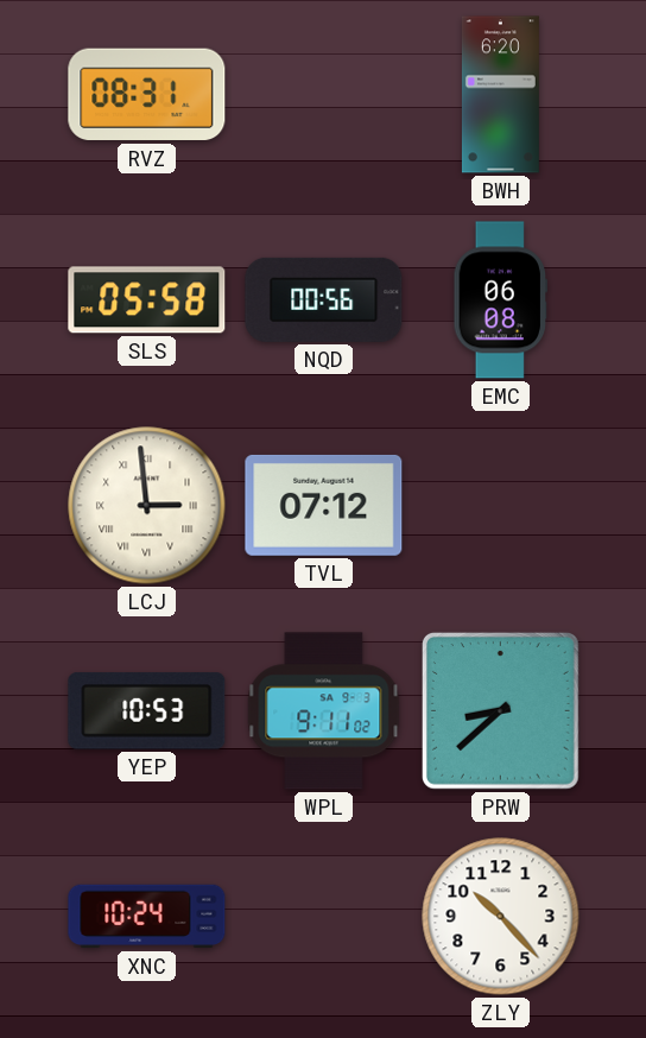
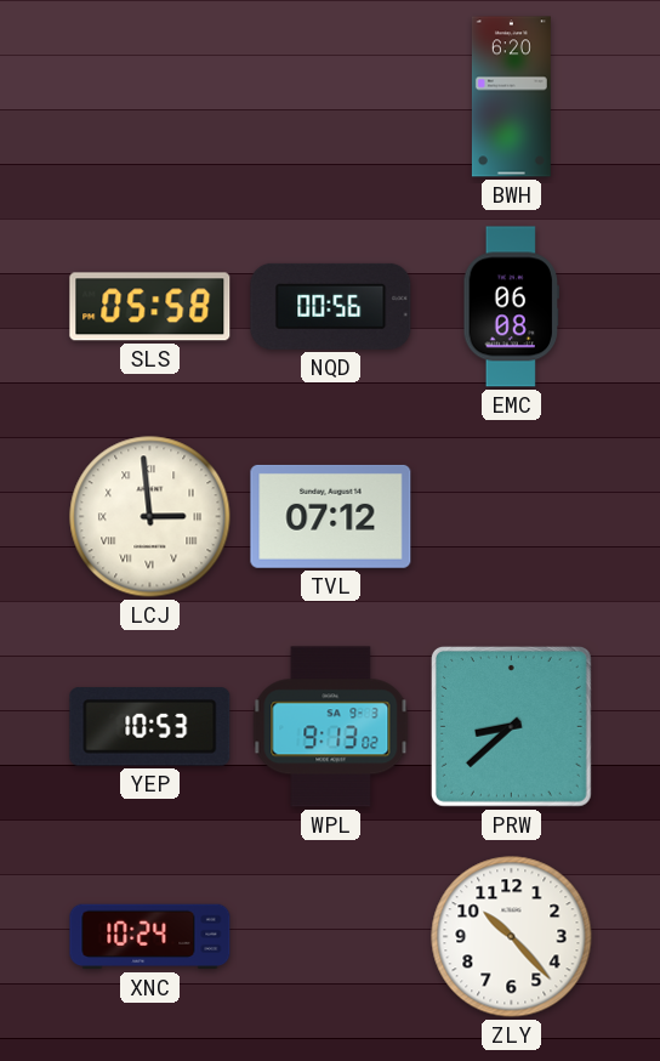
RVZ: 08:31 -> none
WPL: 9:11 -> 9:13
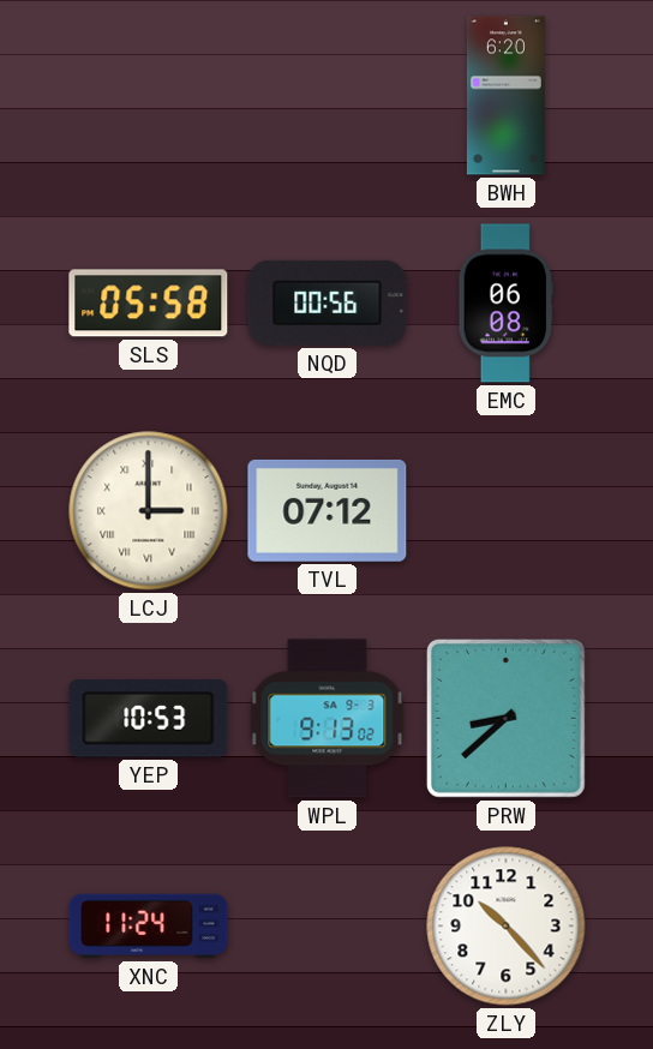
LCJ: 2:59 -> 3:00
XNC: 10:24 -> 11:24
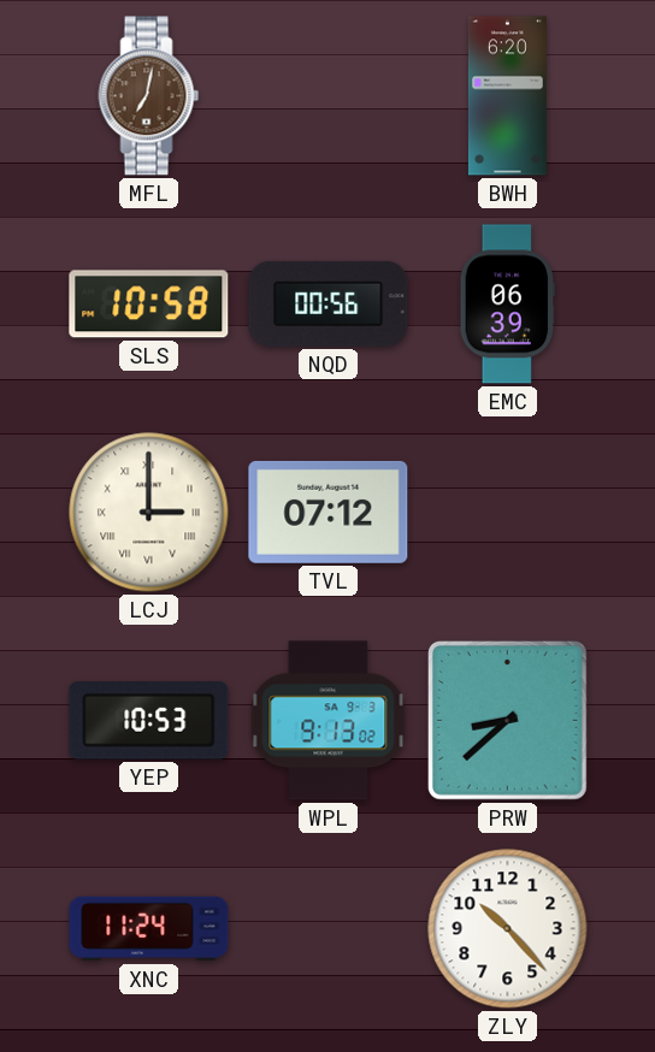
MFL: none -> 7:02
SLS: 05:58 -> 10:58
EMC: 06:08 -> 06:39
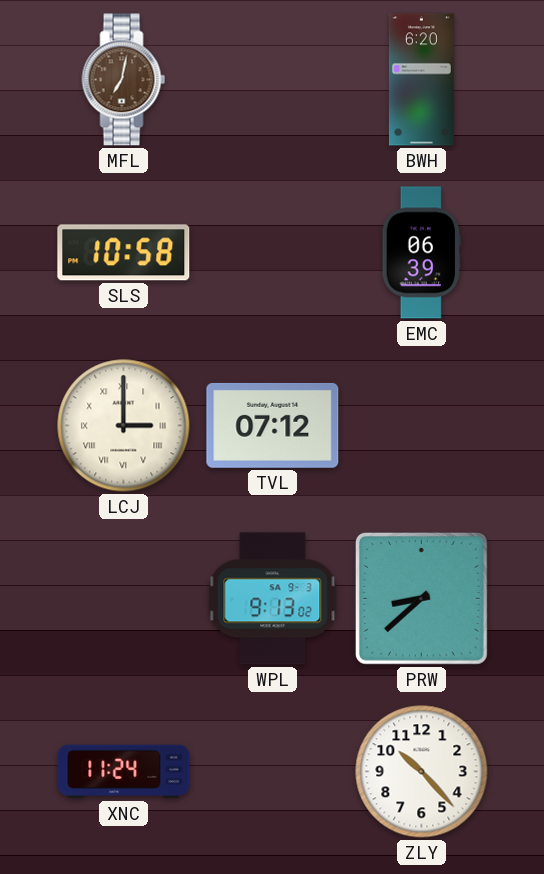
NQD: 00:56 -> none
YEP: 10:53 -> none
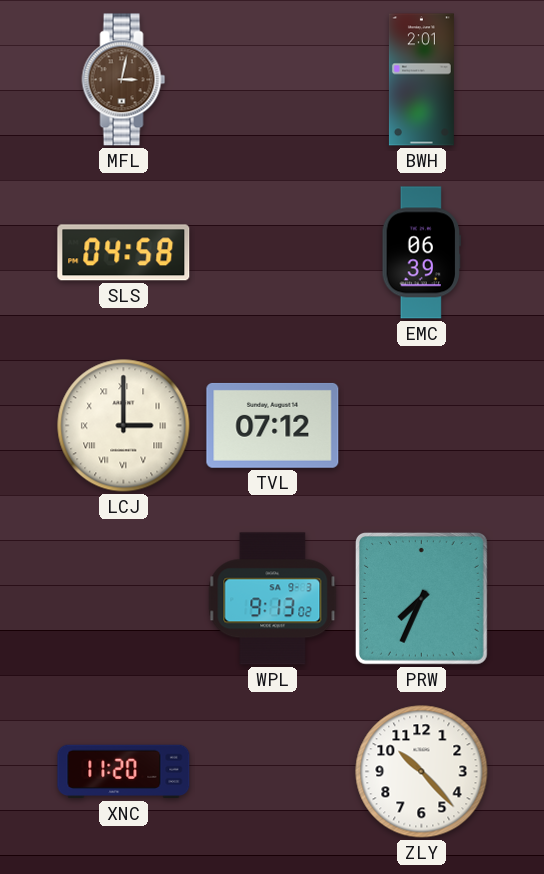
MFL: 7:02 -> 3:02
BWH: 6:20 -> 2:01
SLS: 10:58 -> 04:58
PRW: 8:38 -> 7:34
XNC: 11:24 -> 11:20
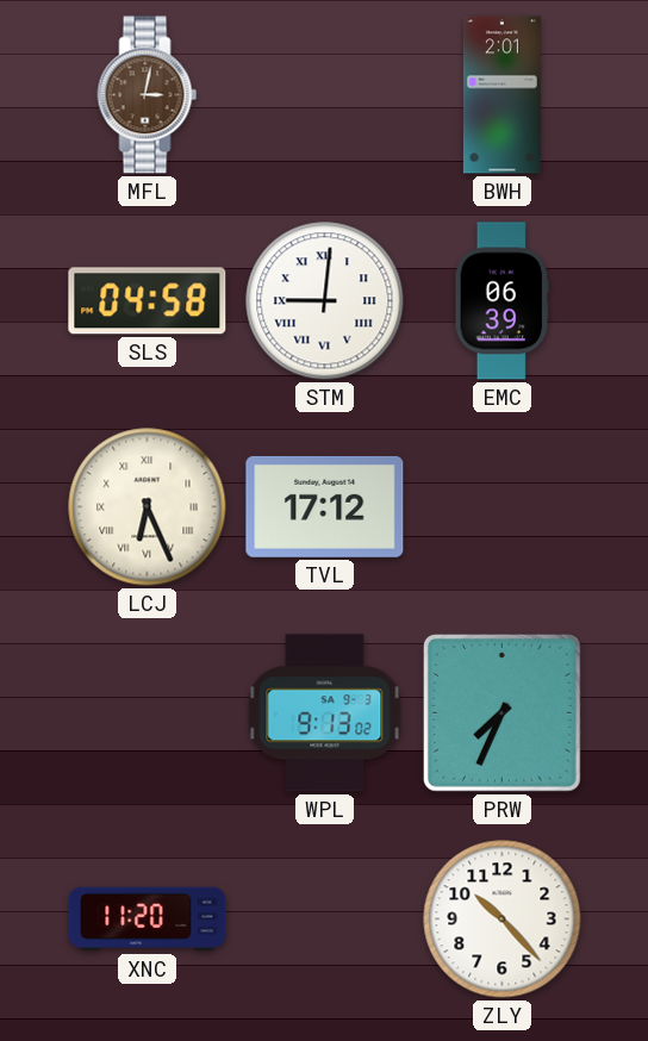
STM: none -> 9:01
LCJ: 3:00 -> 6:26
TVL: 07:12 -> 17:12
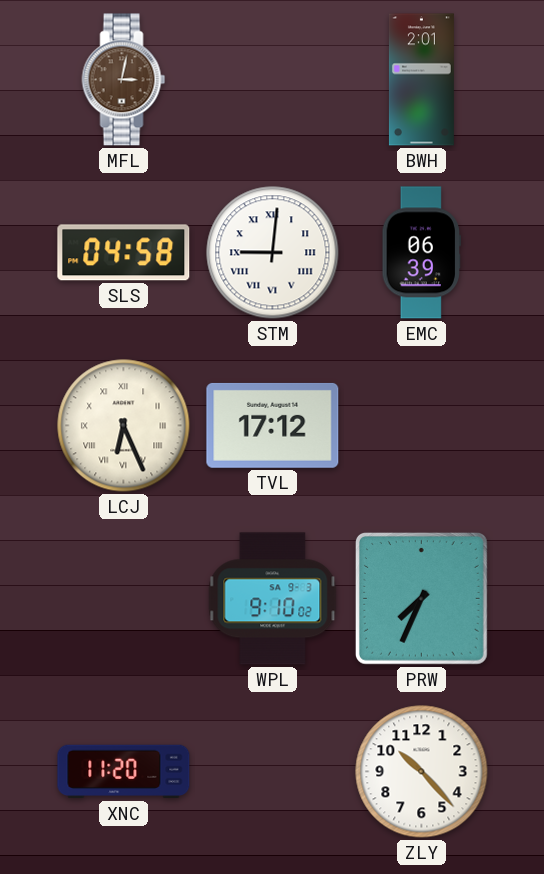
WPL: 9:13 -> 9:10
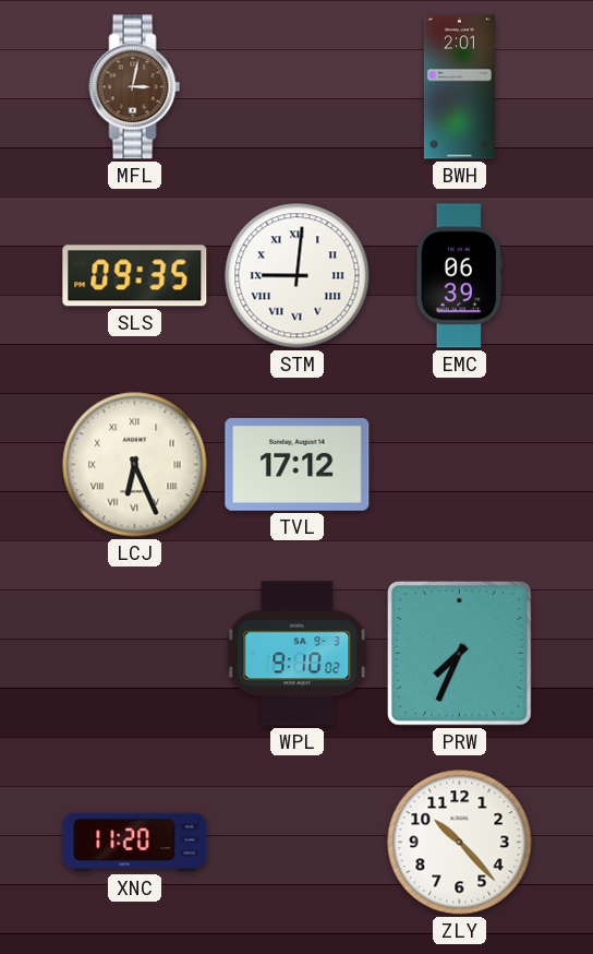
SLS: 04:58 -> 09:35
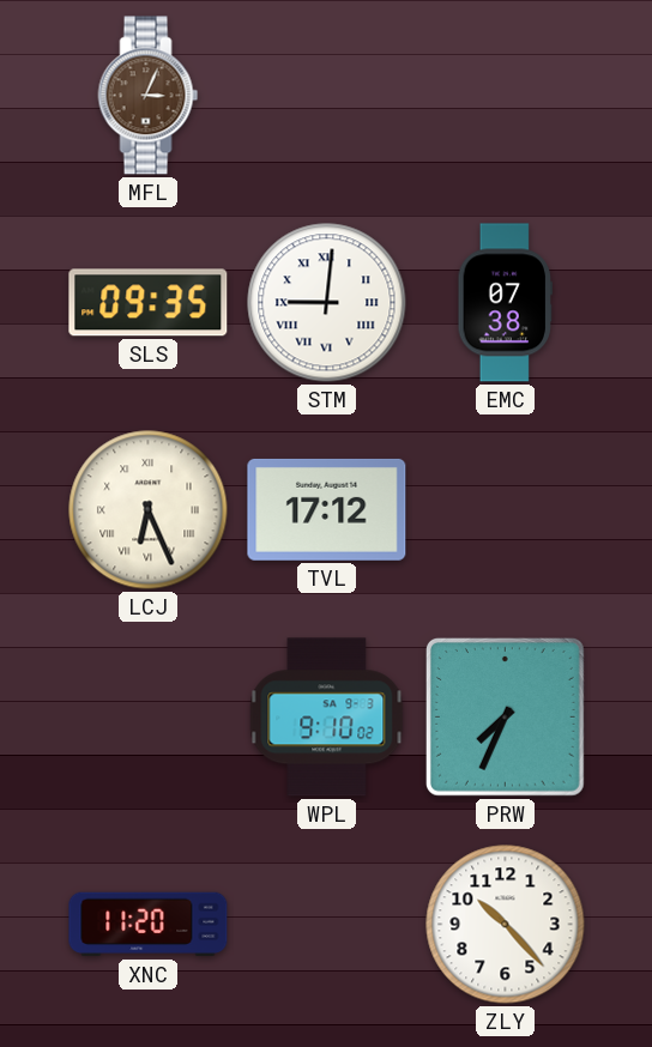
MFL: 3:02 -> 3:04
BWH: 2:01 -> none
EMC: 06:39 -> 07:38
